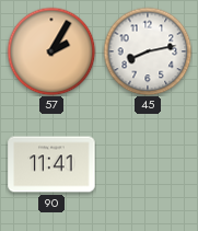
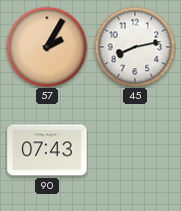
90: 11:41 -> 07:43
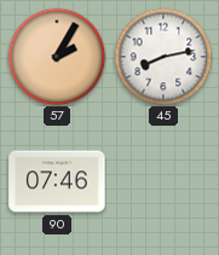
90: 07:43 -> 07:46
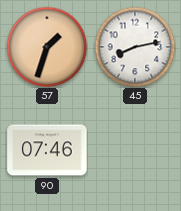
57: 2:05 -> 1:33
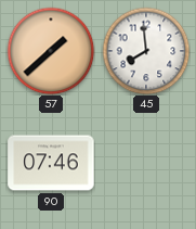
57: 1:33 -> 1:38
45: 8:13 -> 7:59
